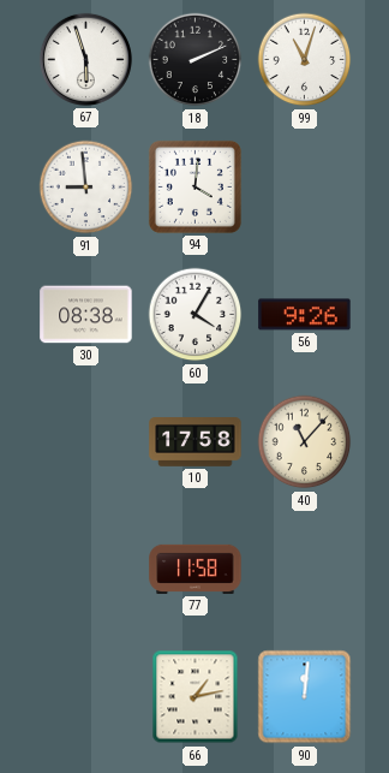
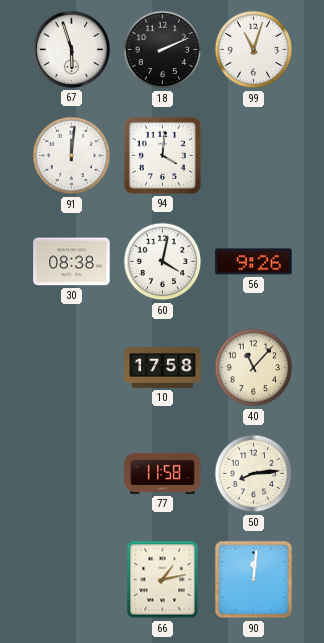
91: 8:59 -> 12:01
60: 4:05 -> 4:02
50: none -> 8:14
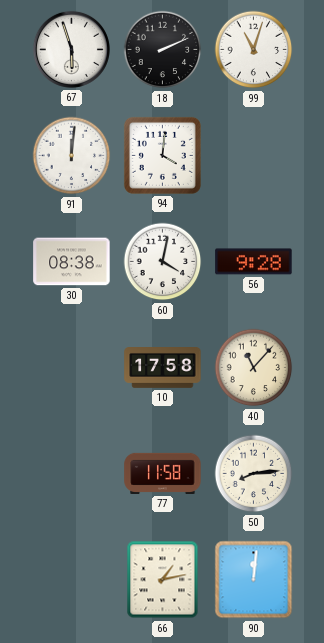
56: 9:26 -> 9:28
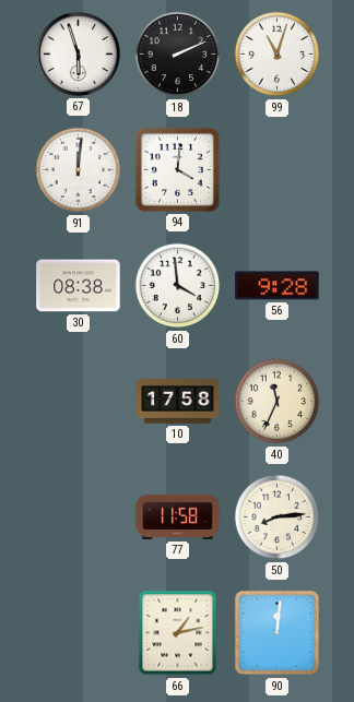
60: 4:02 -> 3:59
40: 11:07 -> 11:34
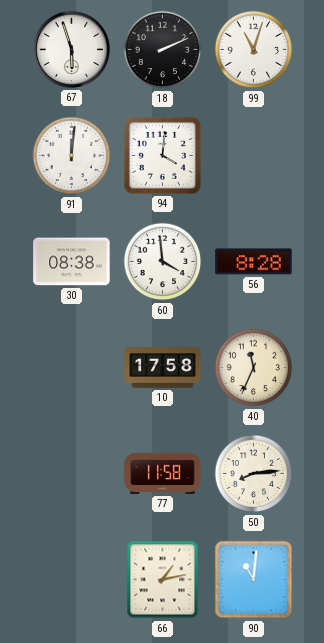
56: 9:28 -> 8:28
90: 12:01 -> 11:01
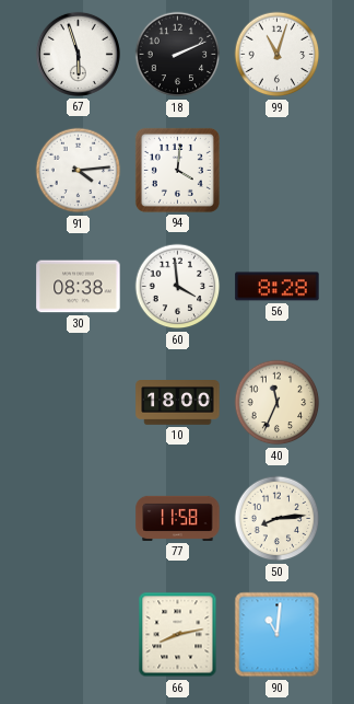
91: 12:01 -> 4:14
10: 17:58 -> 18:00
66: 1:13 -> 8:13
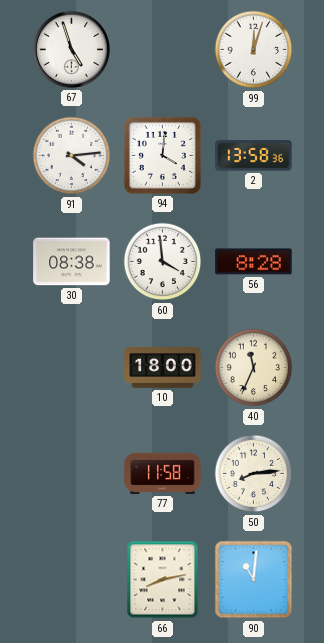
67: 5:57 -> 4:57
18: 2:11 -> none
99: 11:03 -> 12:03
2: none -> 13:58
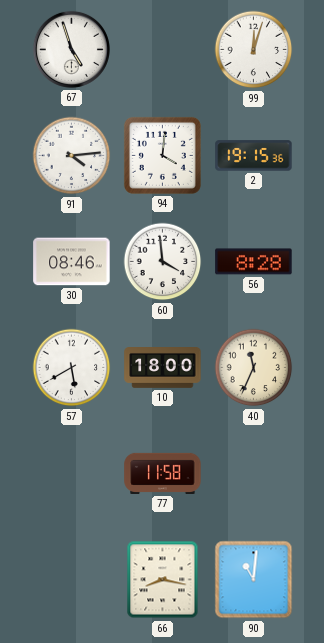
2: 13:58 -> 19:15
30: 08:38 -> 08:46
57: none -> 5:40
50: 8:14 -> none
66: 8:13 -> 8:17
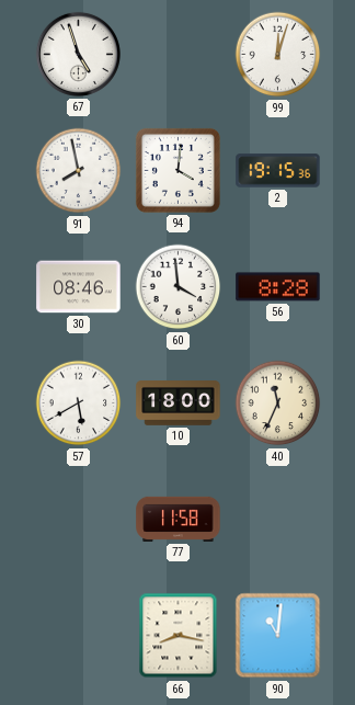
91: 4:14 -> 7:58
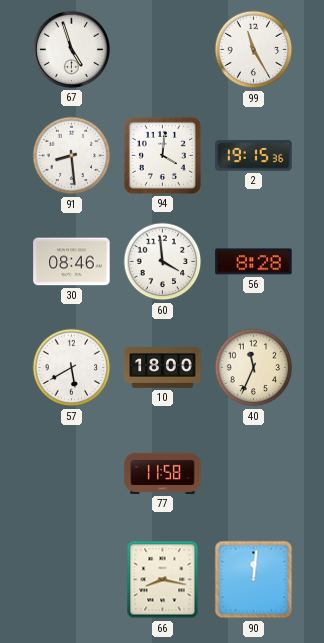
99: 12:03 -> 11:25
91: 7:58 -> 8:29
90: 11:01 -> 12:01
